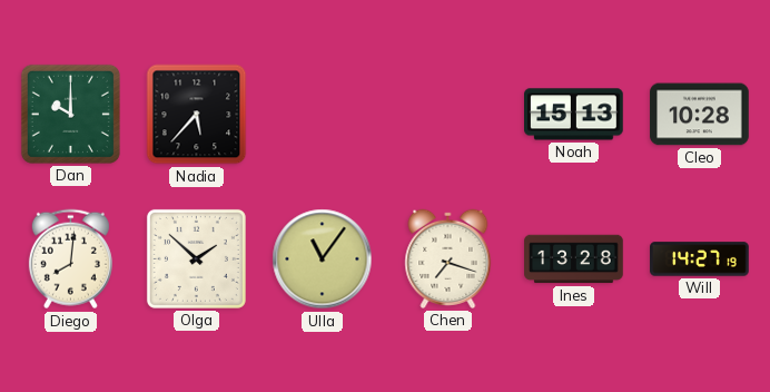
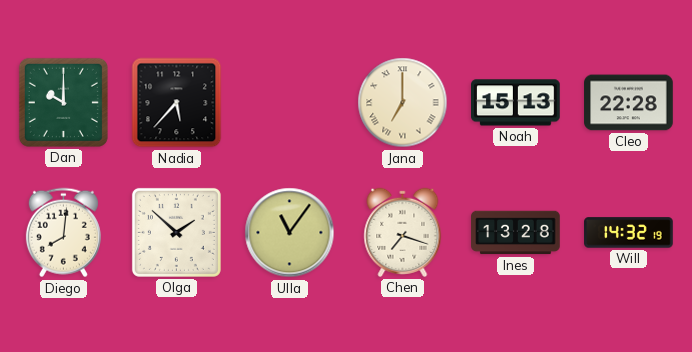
Jana: none -> 7:00
Cleo: 10:28 -> 22:28
Will: 14:27 -> 14:32
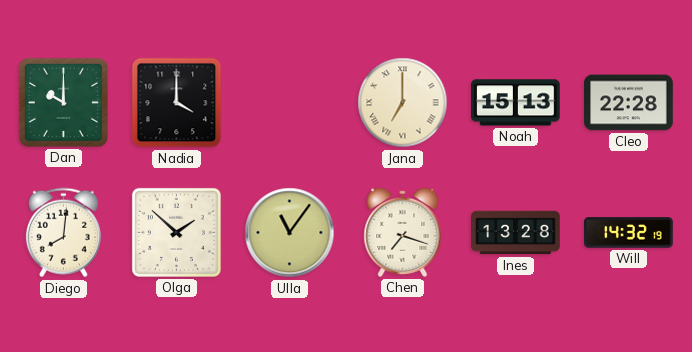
Nadia: 5:37 -> 4:00
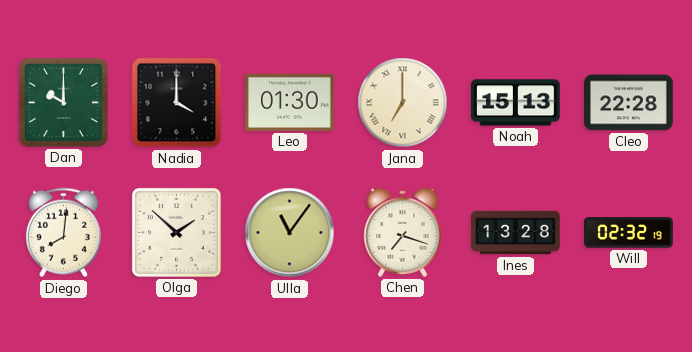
Leo: none -> 01:30
Will: 14:32 -> 02:32
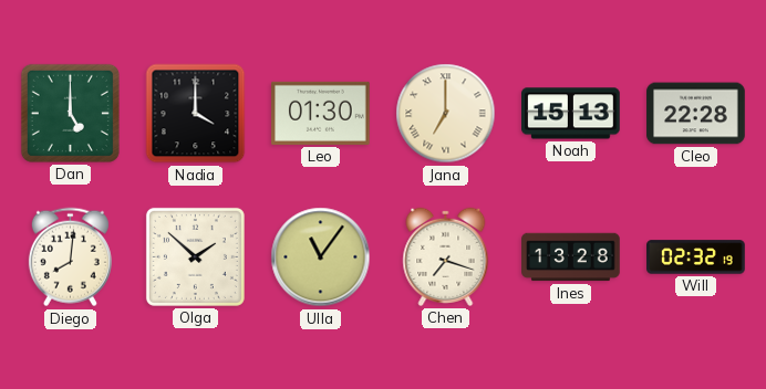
Dan: 10:00 -> 5:00
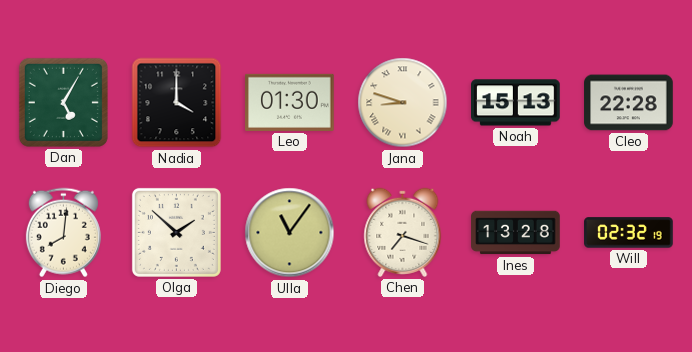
Dan: 5:00 -> 5:05
Jana: 7:00 -> 8:48
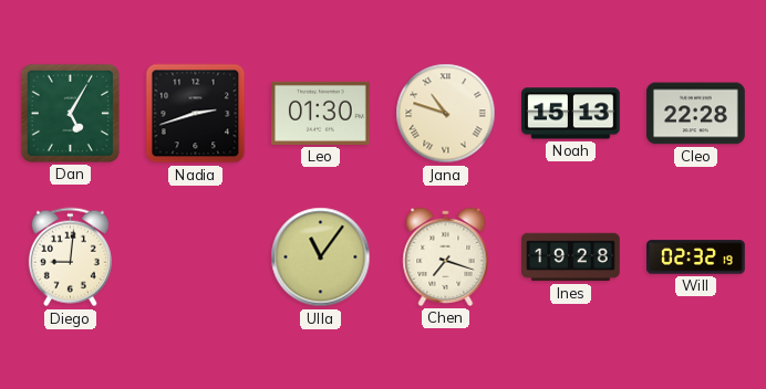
Nadia: 4:00 -> 2:42
Jana: 8:48 -> 10:48
Diego: 8:01 -> 9:01
Olga: 1:52 -> none
Ines: 13:28 -> 19:28
